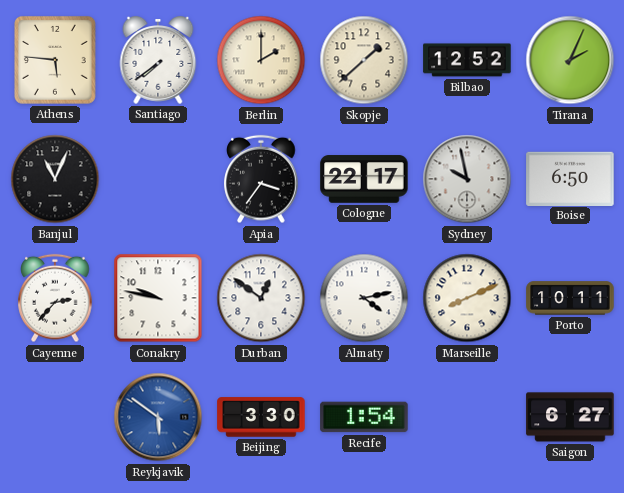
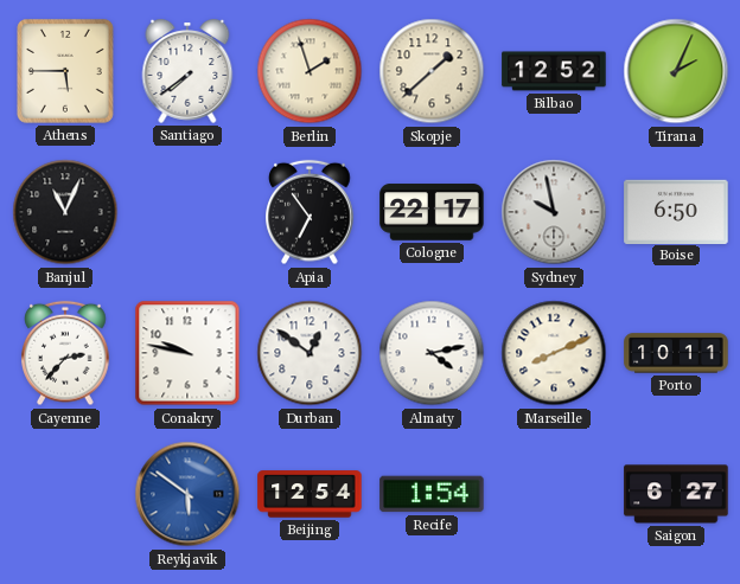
Athens: 5:46 -> 5:45
Berlin: 2:00 -> 1:57
Apia: 3:36 -> 6:54
Beijing: 3:30 -> 12:54
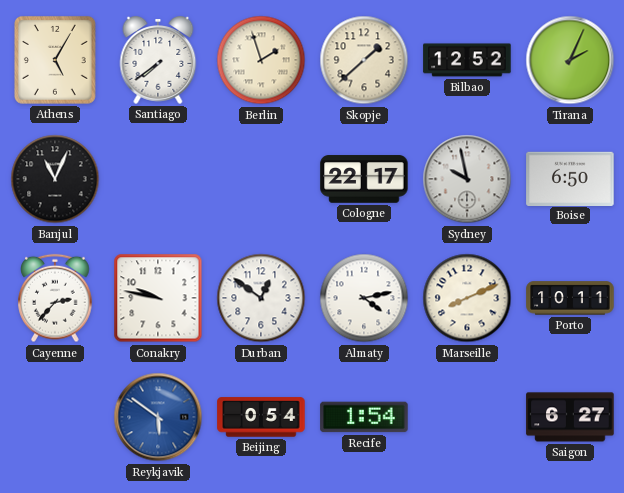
Athens: 5:45 -> 5:05
Apia: 6:54 -> none
Beijing: 12:54 -> 0:54
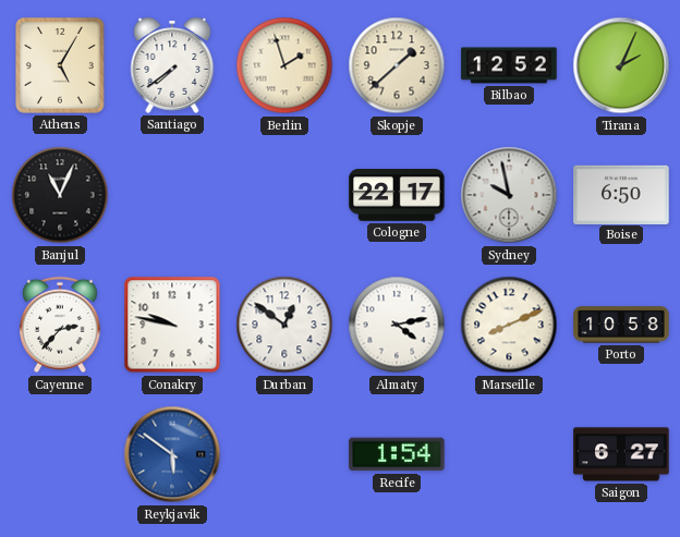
Porto: 10:11 -> 10:58
Beijing: 0:54 -> none
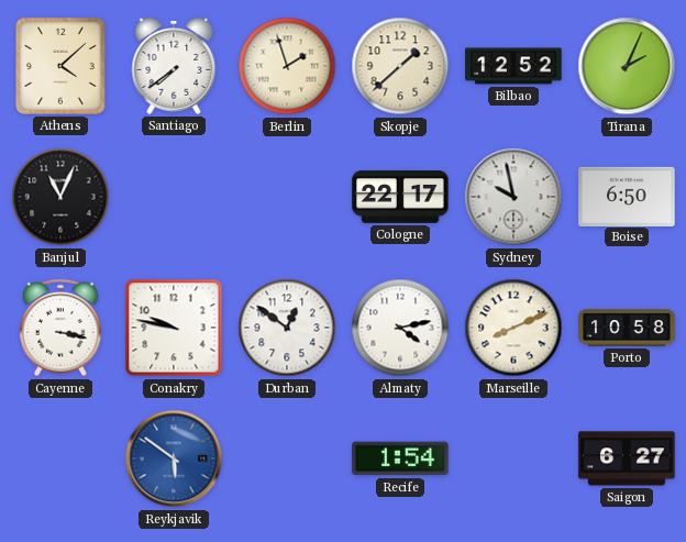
Athens: 5:05 -> 4:08
Cayenne: 2:37 -> 3:17
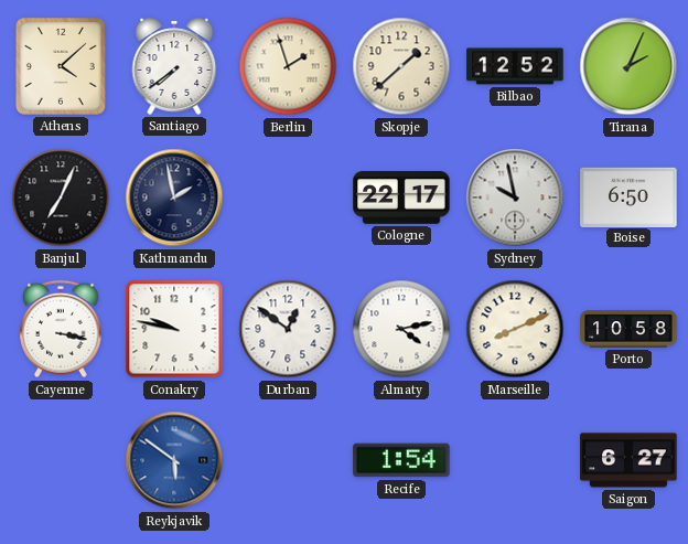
Banjul: 11:04 -> 7:04
Kathmandu: none -> 1:58
